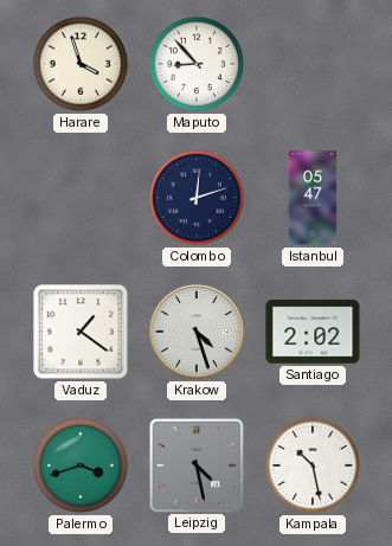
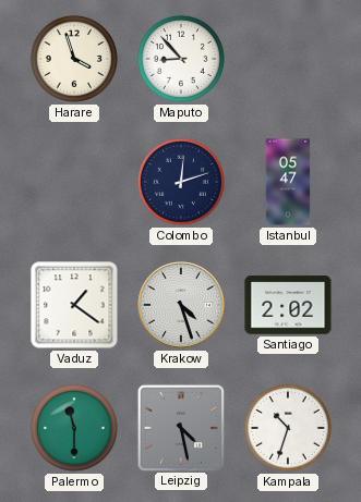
Palermo: 3:42 -> 11:30
Kampala: 10:28 -> 10:33
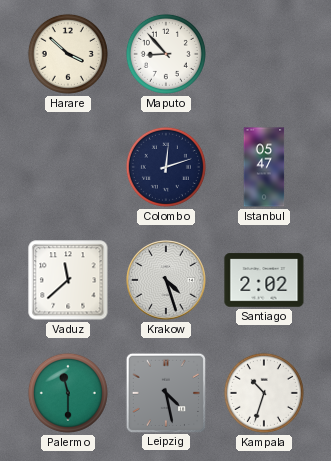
Harare: 3:57 -> 3:52
Vaduz: 1:21 -> 11:38
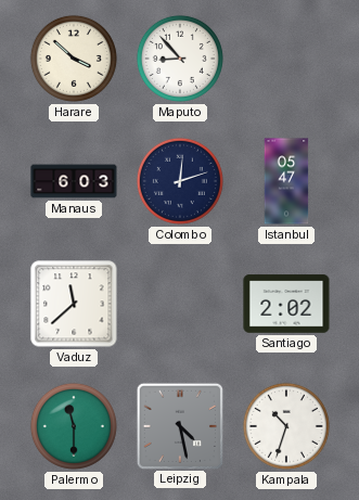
Manaus: none -> 6:03
Krakow: 4:27 -> none
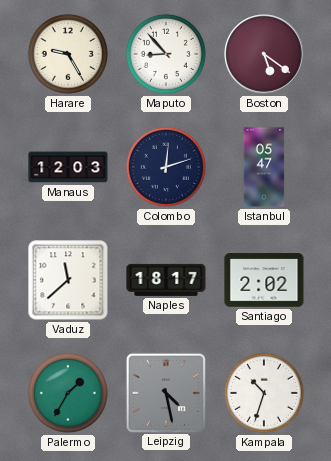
Harare: 3:52 -> 9:25
Boston: none -> 5:21
Manaus: 6:03 -> 12:03
Naples: none -> 18:17
Palermo: 11:30 -> 1:35
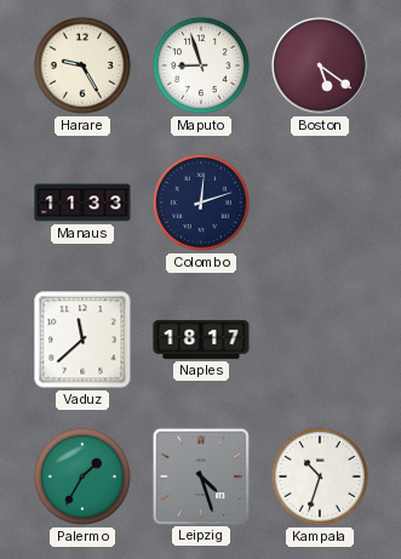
Maputo: 8:53 -> 8:57
Manaus: 12:03 -> 11:33
Istanbul: 05:47 -> none
Santiago: 2:02 -> none
Leipzig: 4:28 -> 4:27
